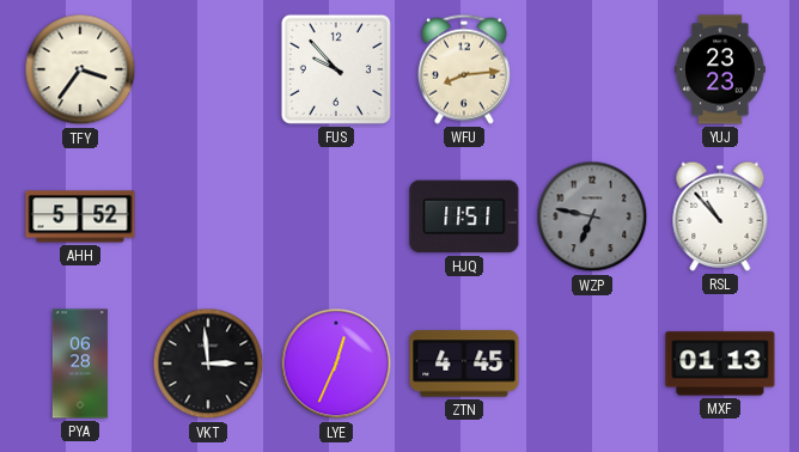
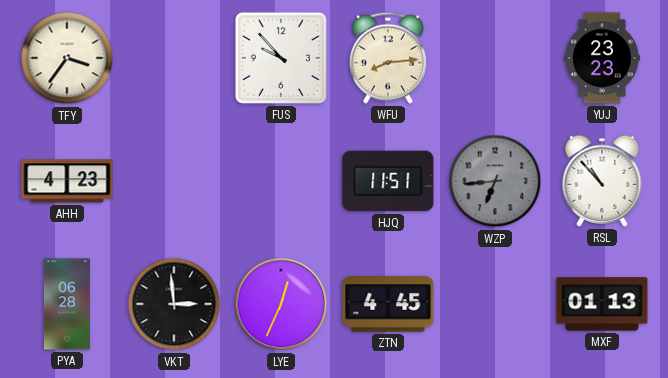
AHH: 5:52 -> 4:23
WZP: 6:47 -> 6:44
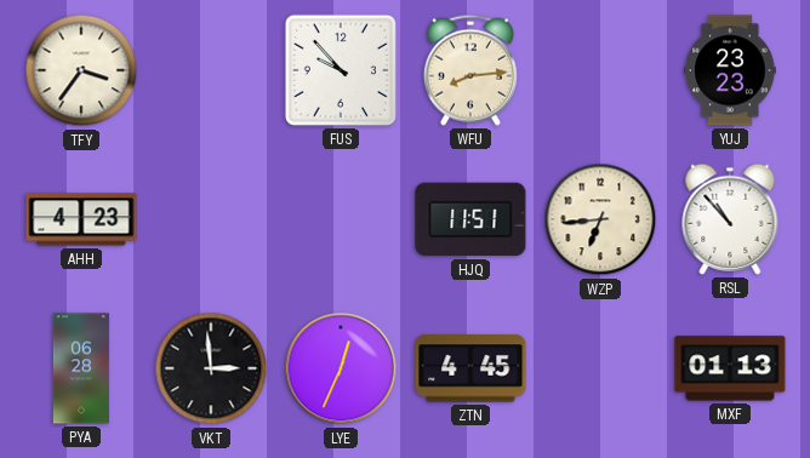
WZP dial: grey -> cream
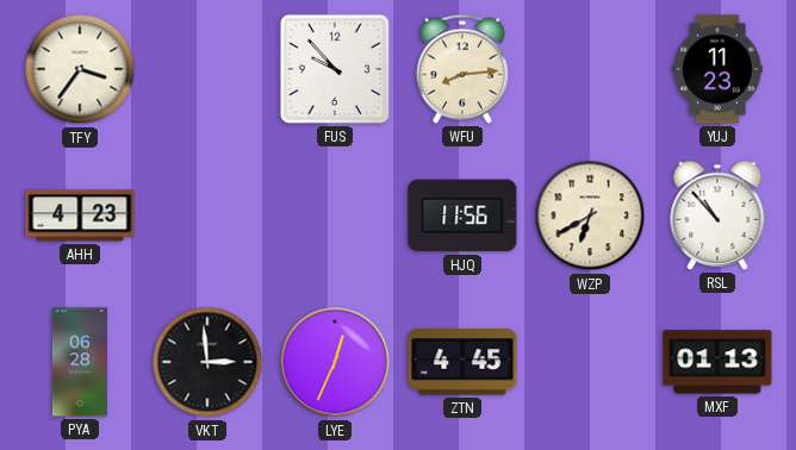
YUJ: 23:23 -> 11:23
HJQ: 11:51 -> 11:56
WZP: 6:44 -> 6:40
